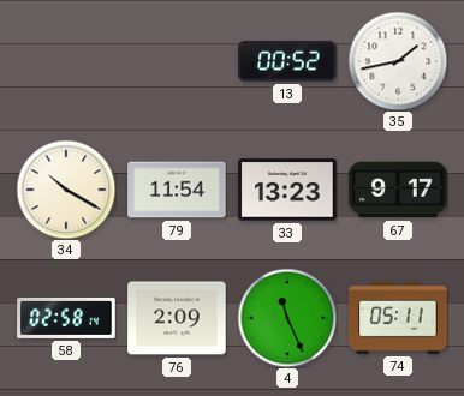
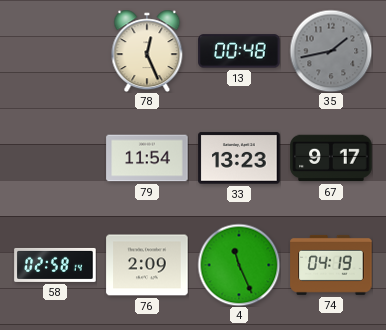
78: none -> 12:26
13: 00:52 -> 00:48
35 dial: white -> grey
34: 10:20 -> none
74: 05:11 -> 04:19
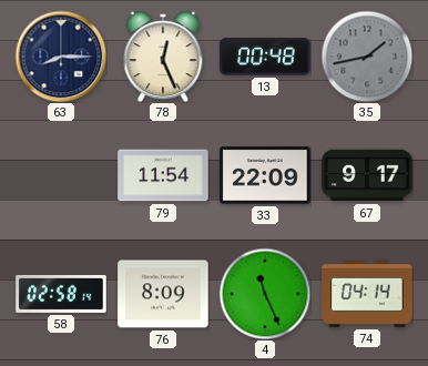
63: none -> 8:15
33: 13:23 -> 22:09
76: 2:09 -> 8:09
74: 04:19 -> 04:14
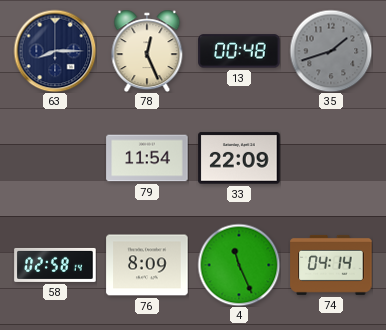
35: 1:43 -> 1:42
67: 9:17 -> none
